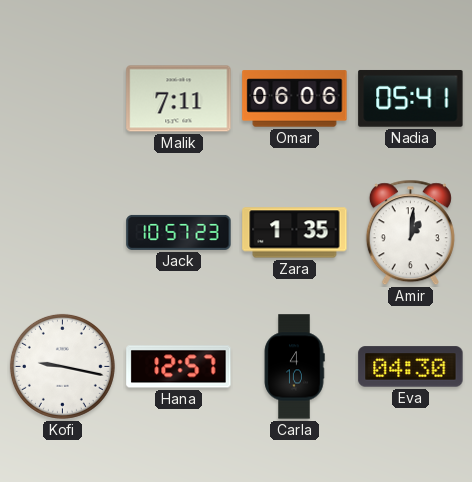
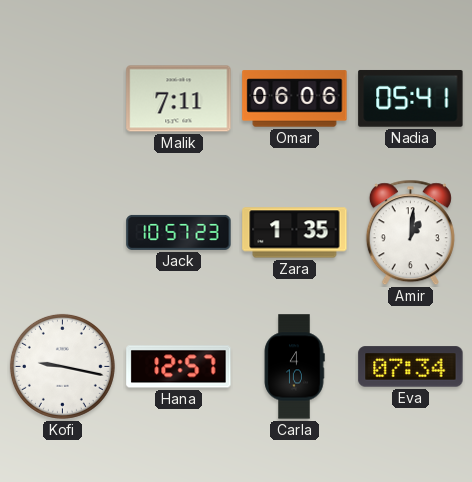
Eva: 04:30 -> 07:34
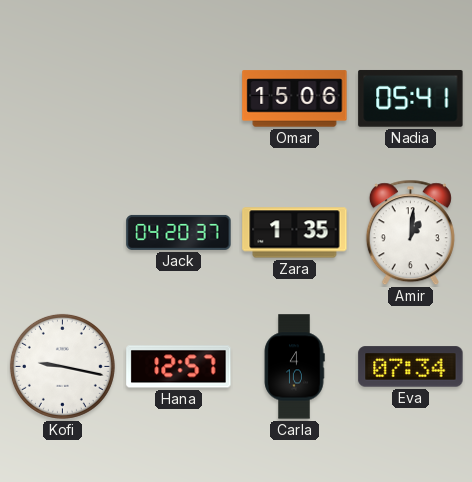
Malik: 7:11 -> none
Omar: 06:06 -> 15:06
Jack: 10:57 -> 04:20
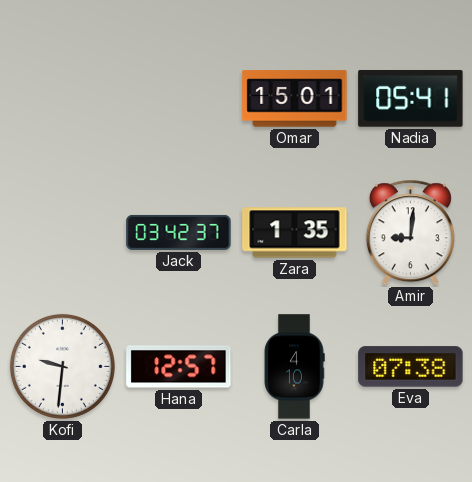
Omar: 15:06 -> 15:01
Jack: 04:20 -> 03:42
Amir: 1:01 -> 9:01
Kofi: 9:17 -> 9:31
Eva: 07:34 -> 07:38
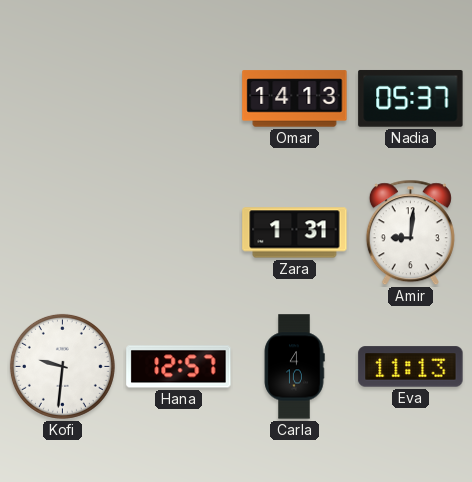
Omar: 15:01 -> 14:13
Nadia: 05:41 -> 05:37
Jack: 03:42 -> none
Zara: 1:35 -> 1:31
Eva: 07:38 -> 11:13
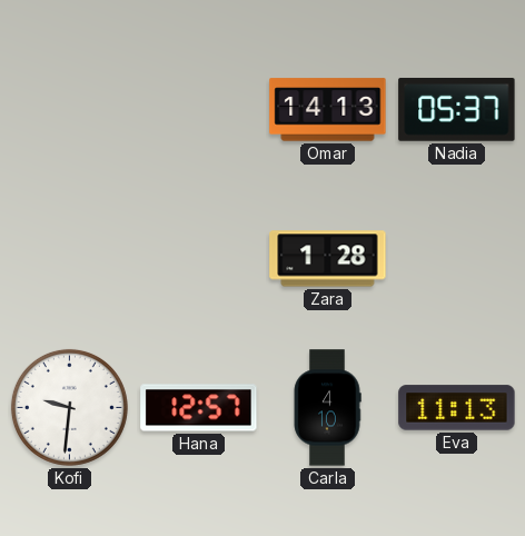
Zara: 1:31 -> 1:28
Amir: 9:01 -> none
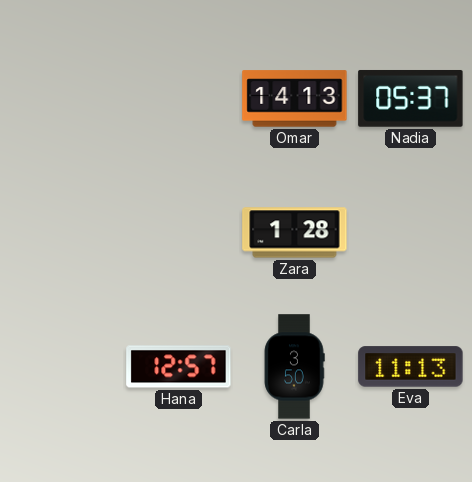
Kofi: 9:31 -> none
Carla: 4:10 -> 3:50
